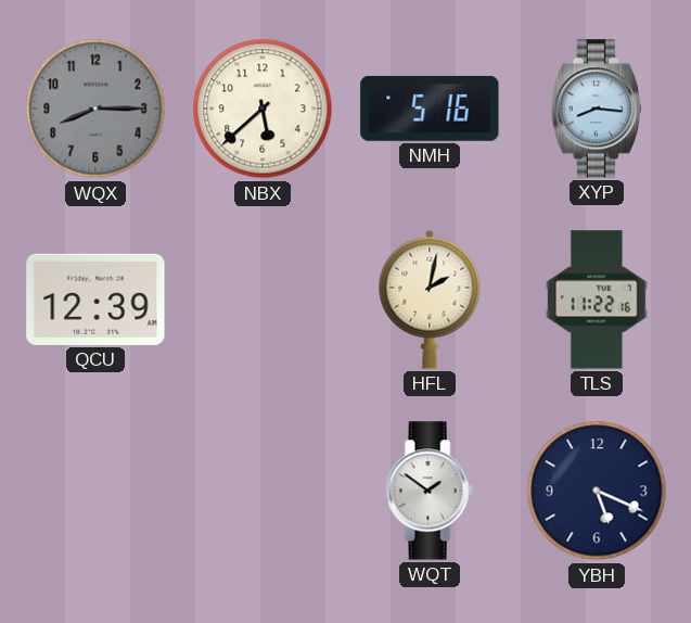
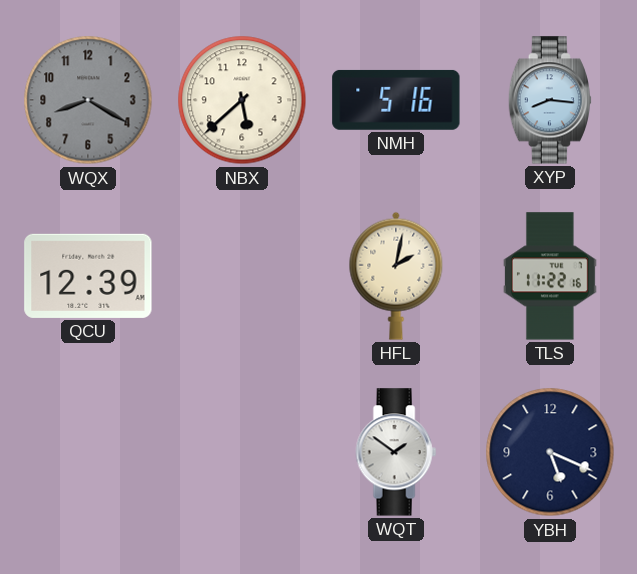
WQX: 8:15 -> 8:20
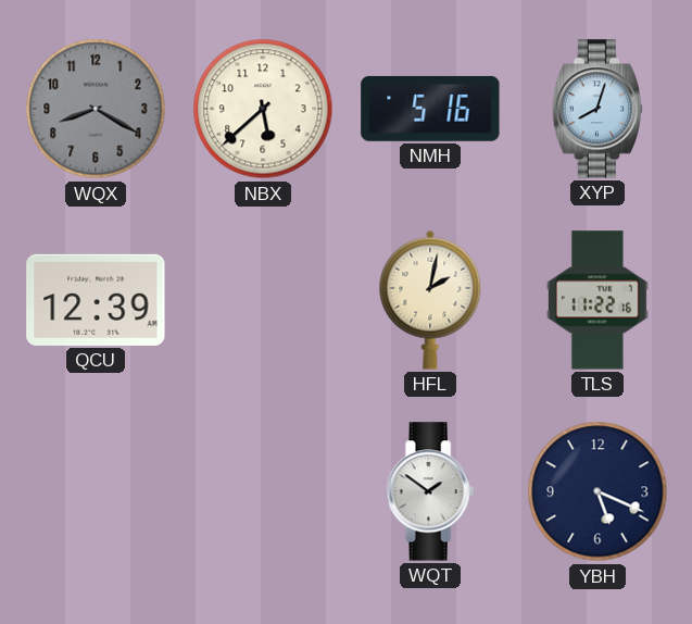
XYP: 8:16 -> 8:03
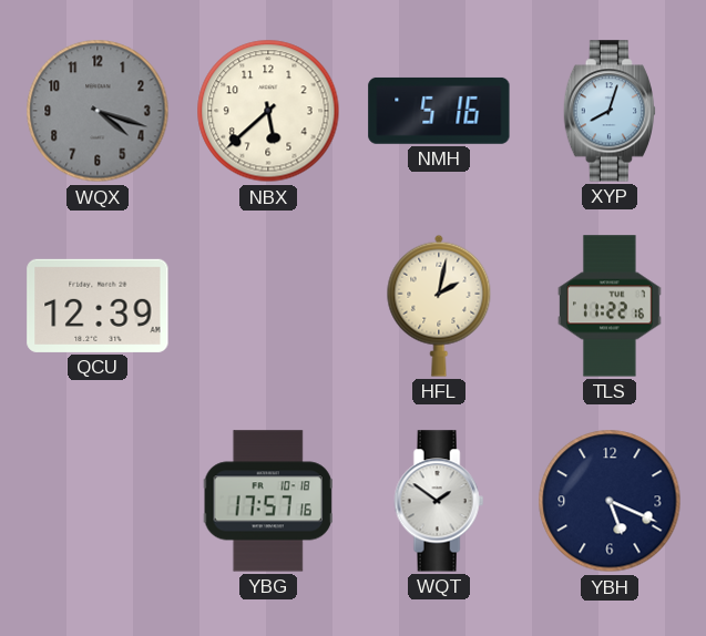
WQX: 8:20 -> 4:18
YBG: none -> 17:57
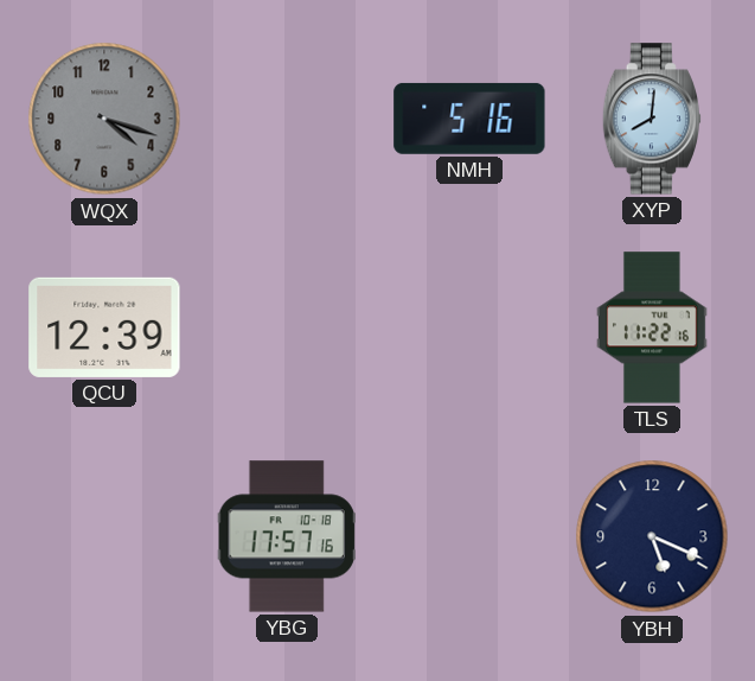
NBX: 5:38 -> none
XYP: 8:03 -> 8:01
HFL: 2:02 -> none
WQT: 1:51 -> none
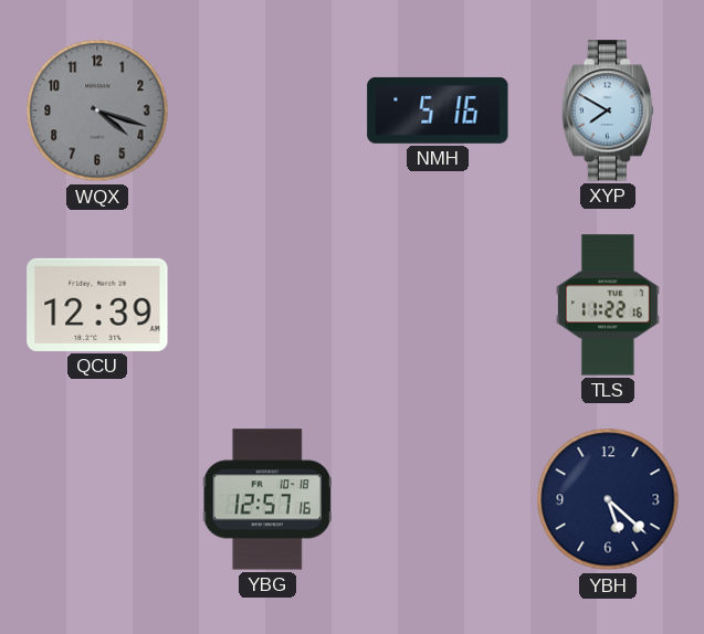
XYP: 8:01 -> 7:50
YBG: 17:57 -> 12:57
YBH: 5:19 -> 5:22
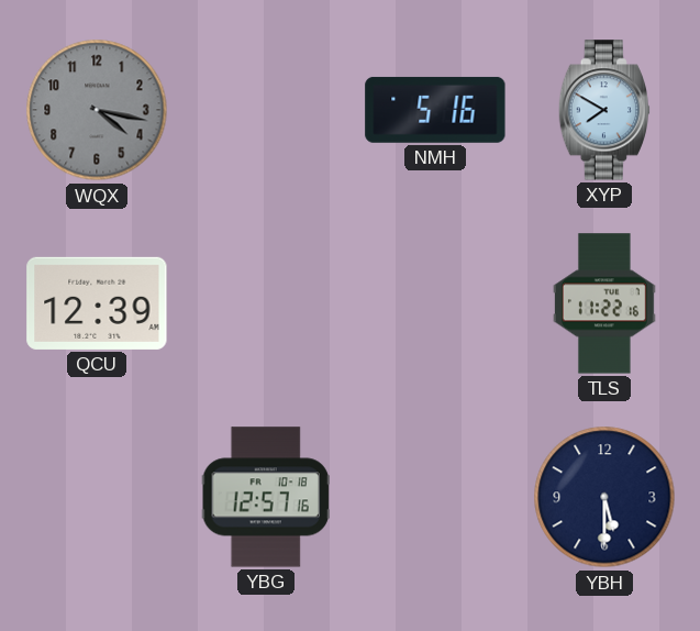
WQX: 4:18 -> 4:17
YBH: 5:22 -> 5:30
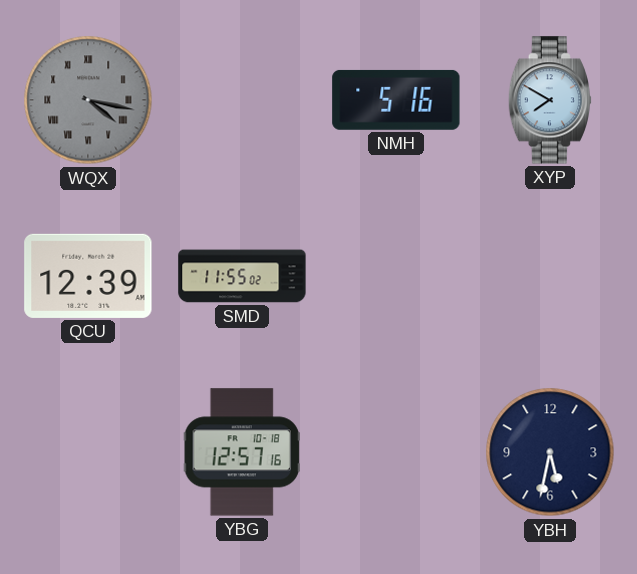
WQX numerals: Arabic -> Roman
SMD: none -> 11:55
TLS: 11:22 -> none
YBH: 5:30 -> 5:32
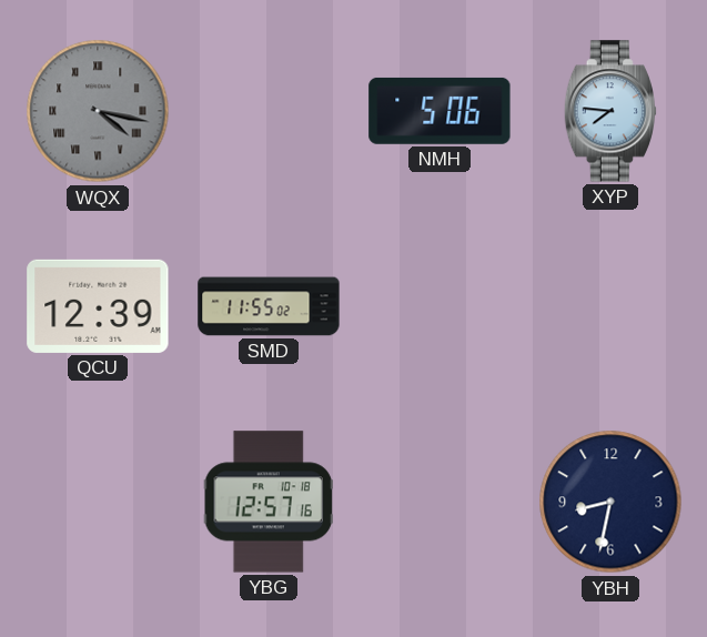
NMH: 5:16 -> 5:06
XYP: 7:50 -> 7:46
YBH: 5:32 -> 8:32
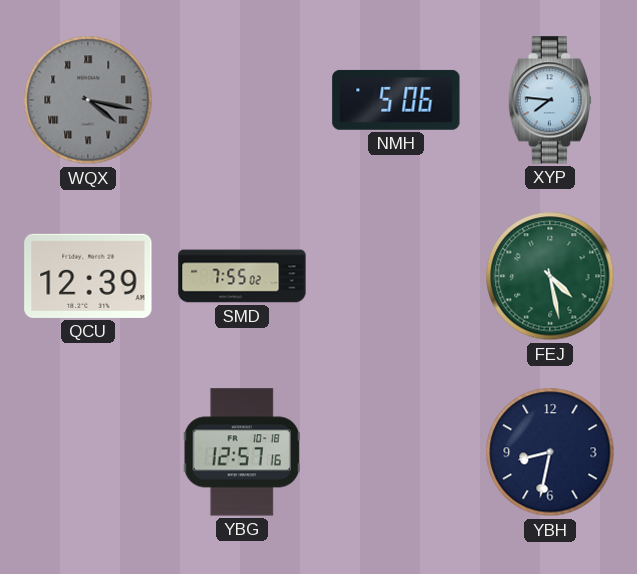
SMD: 11:55 -> 7:55
FEJ: none -> 4:28
